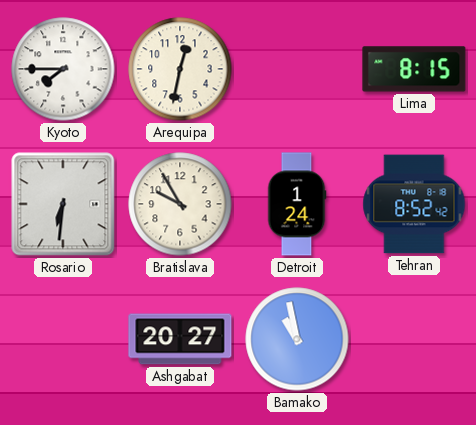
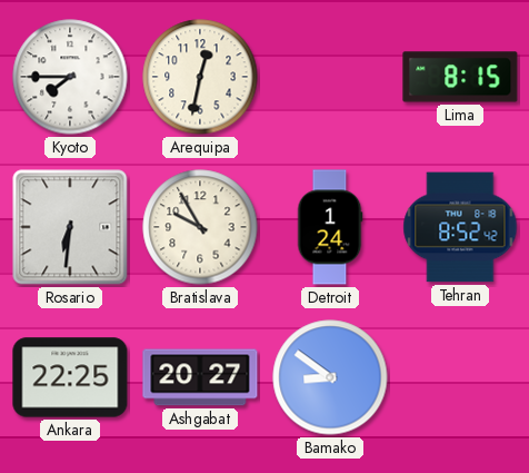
Ankara: none -> 22:25
Bamako: 10:58 -> 8:51
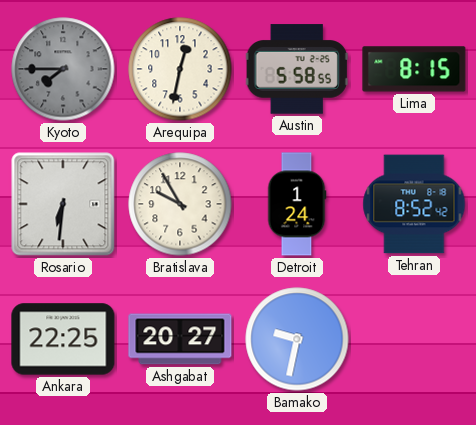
Kyoto dial: white -> grey
Austin: none -> 5:58
Bamako: 8:51 -> 9:32
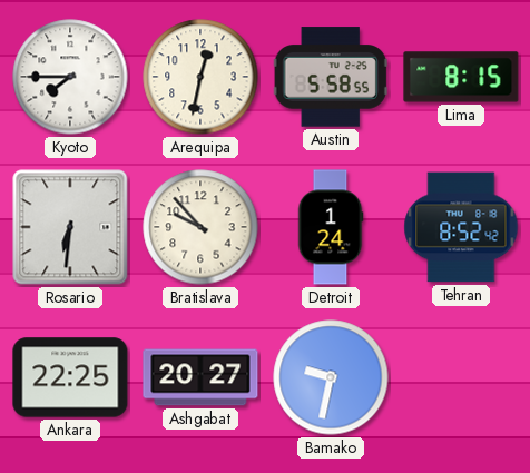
Kyoto dial: grey -> white
Bratislava: 9:55 -> 9:53
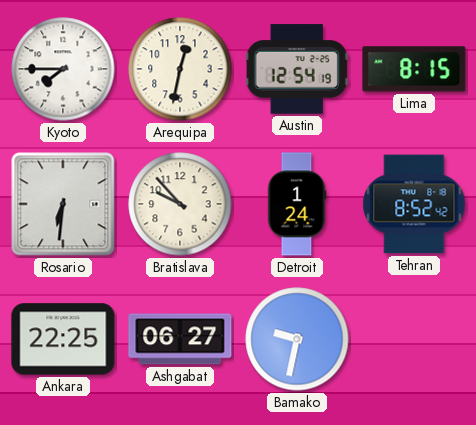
Austin: 5:58 -> 12:54
Ashgabat: 20:27 -> 06:27
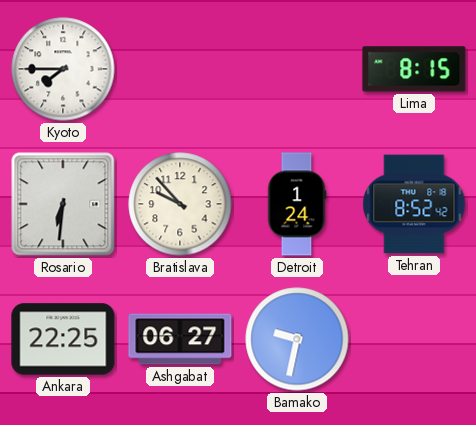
Arequipa: 12:32 -> none
Austin: 12:54 -> none
